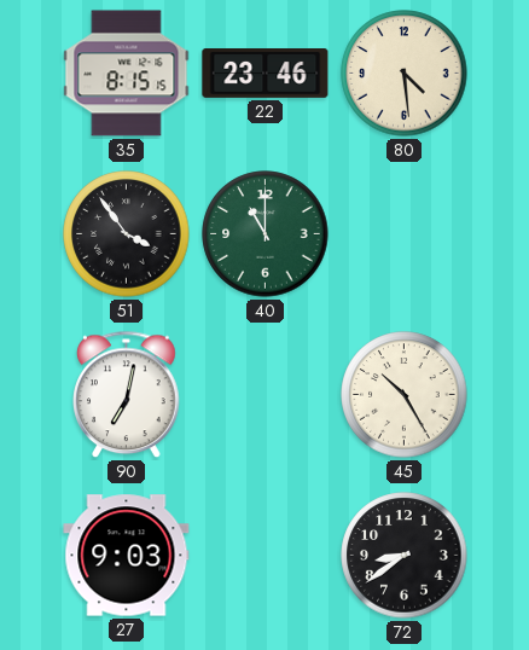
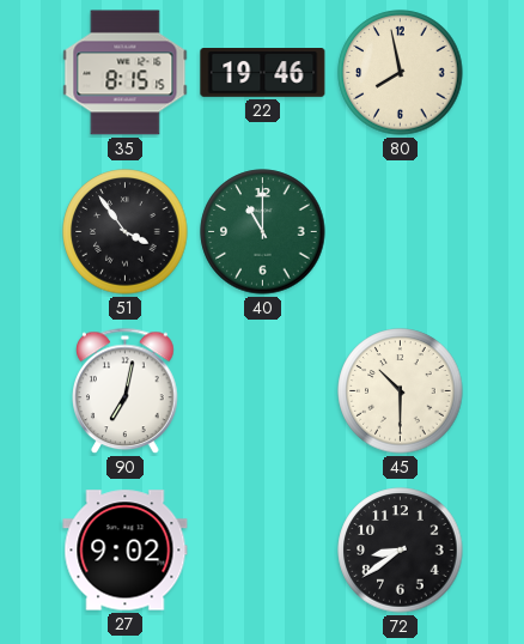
22: 23:46 -> 19:46
80: 4:29 -> 7:58
45: 10:25 -> 10:30
27: 9:03 -> 9:02
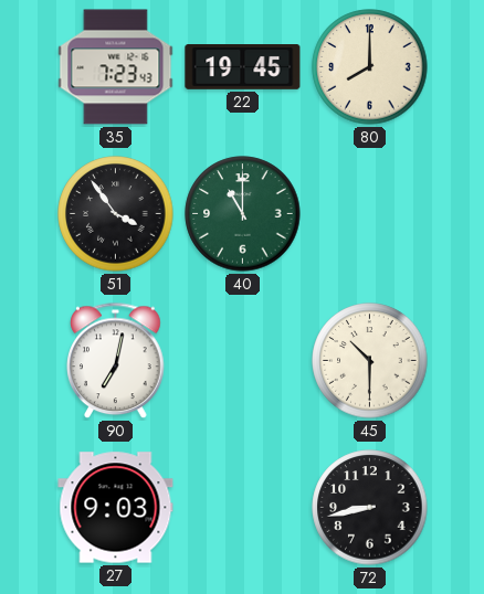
35: 8:15 -> 7:23
22: 19:46 -> 19:45
80: 7:58 -> 8:00
27: 9:02 -> 9:03
72: 8:39 -> 8:43
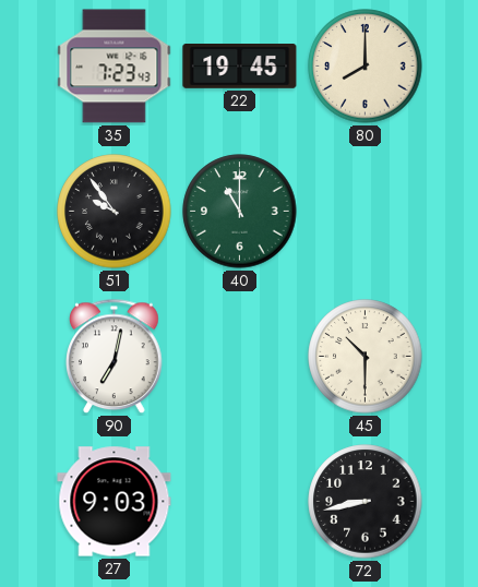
51: 3:54 -> 9:54
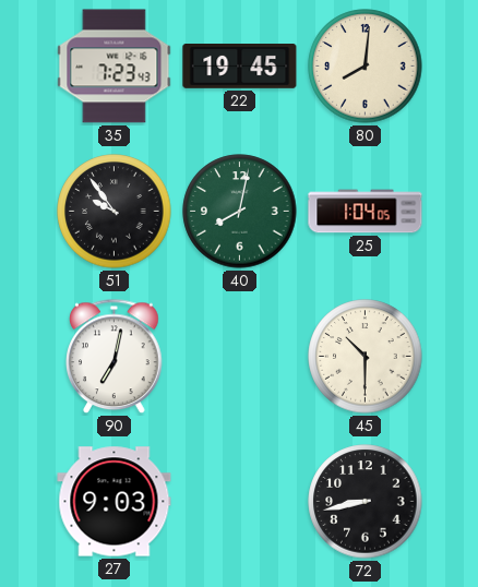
80: 8:00 -> 8:01
40: 11:00 -> 8:02
25: none -> 1:04
